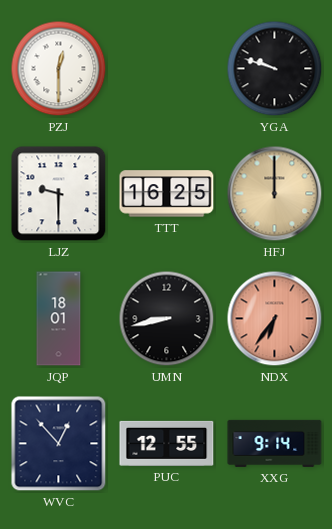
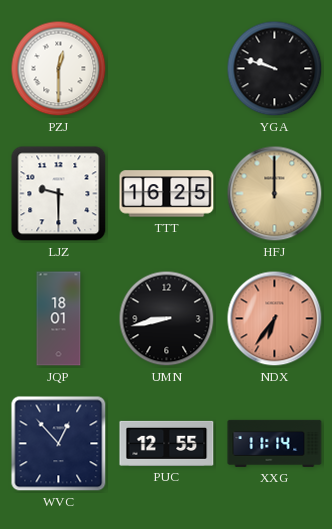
XXG: 9:14 -> 11:14
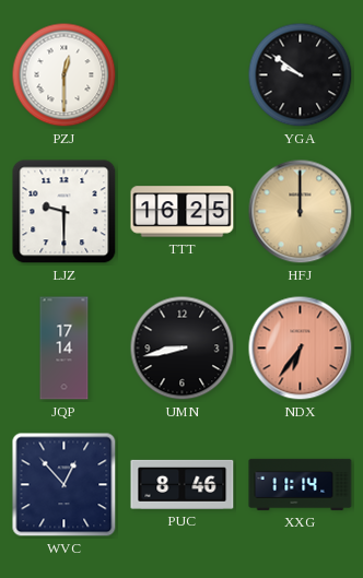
YGA: 9:48 -> 9:51
JQP: 18:01 -> 17:14
PUC: 12:55 -> 8:46
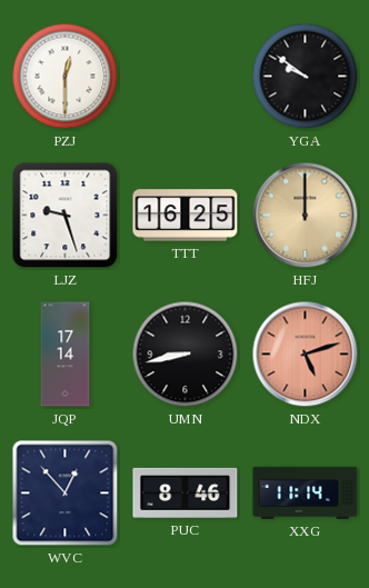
LJZ: 9:30 -> 9:27
NDX: 6:36 -> 5:12
